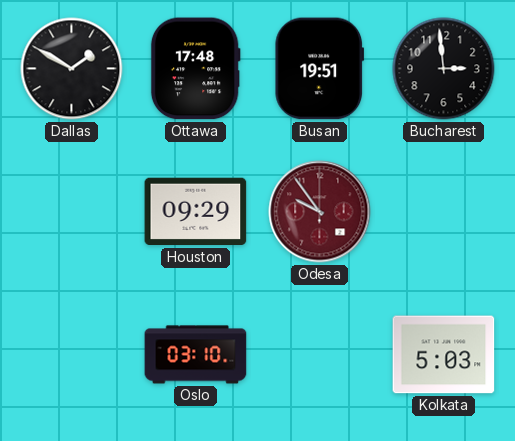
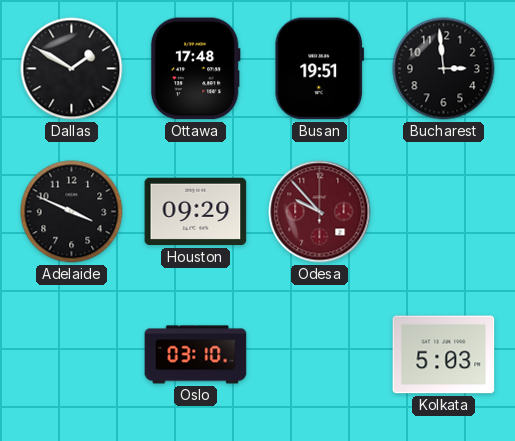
Adelaide: none -> 3:49
Odesa: 9:54 -> 9:53
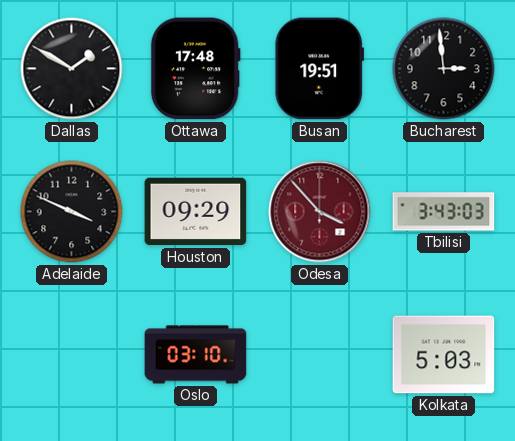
Odesa: 9:53 -> 3:53
Tbilisi: none -> 3:43
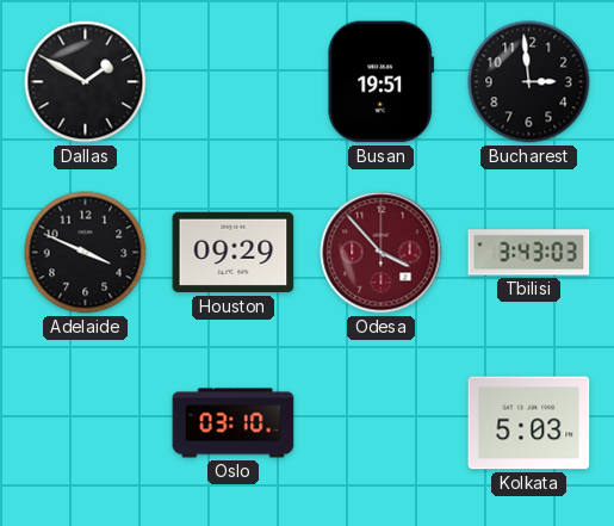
Ottawa: 17:48 -> none
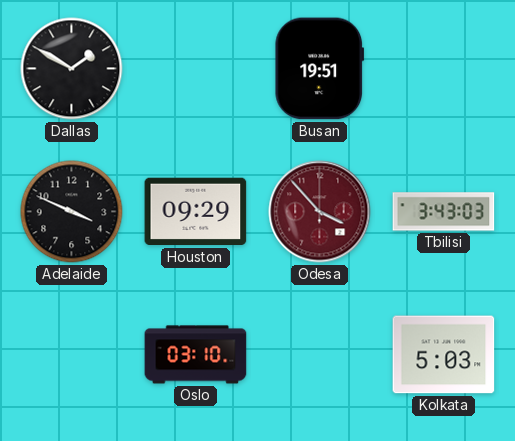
Bucharest: 2:59 -> none
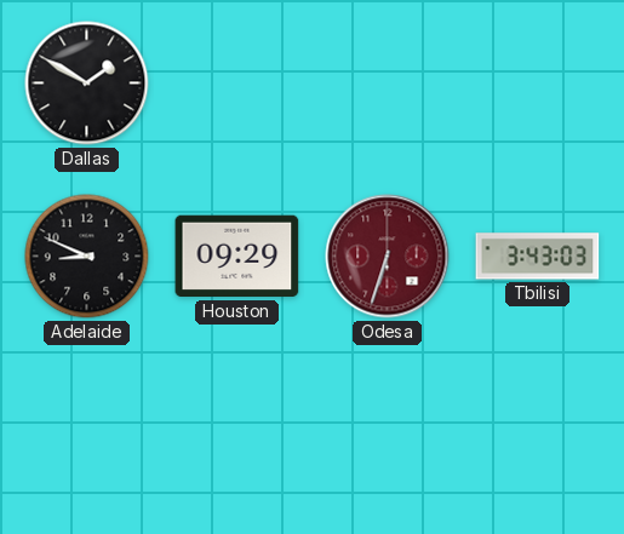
Busan: 19:51 -> none
Adelaide: 3:49 -> 8:49
Odesa: 3:53 -> 6:33
Oslo: 03:10 -> none
Kolkata: 5:03 -> none
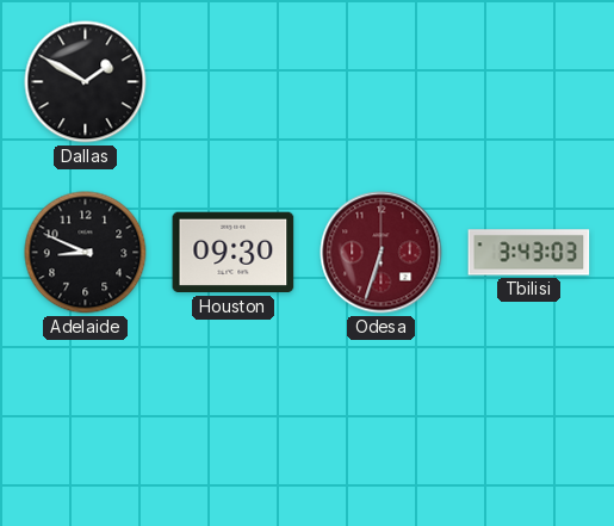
Houston: 09:29 -> 09:30
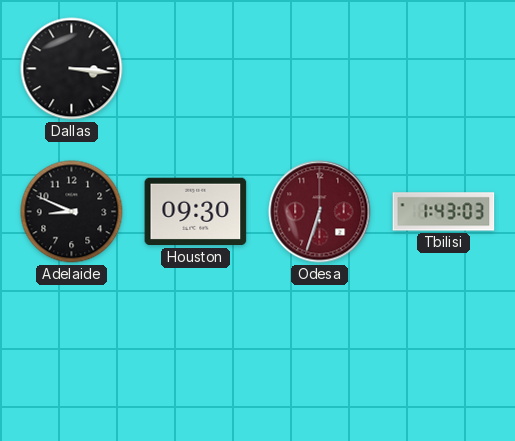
Dallas: 1:50 -> 3:16
Tbilisi: 3:43 -> 1:43
